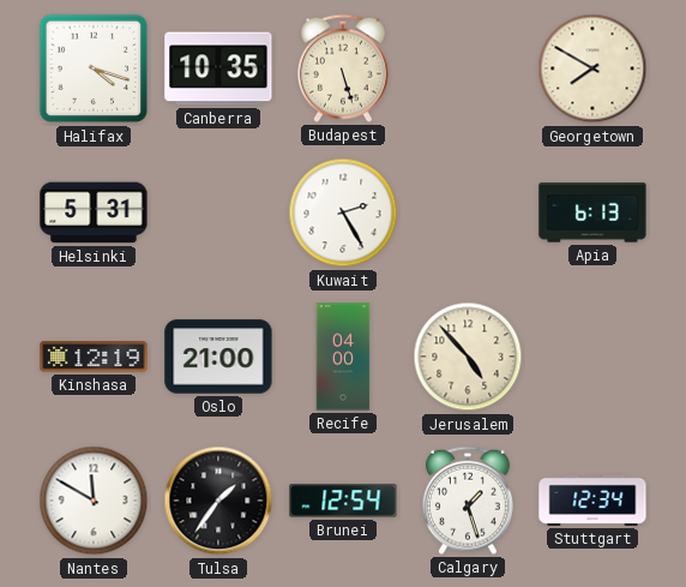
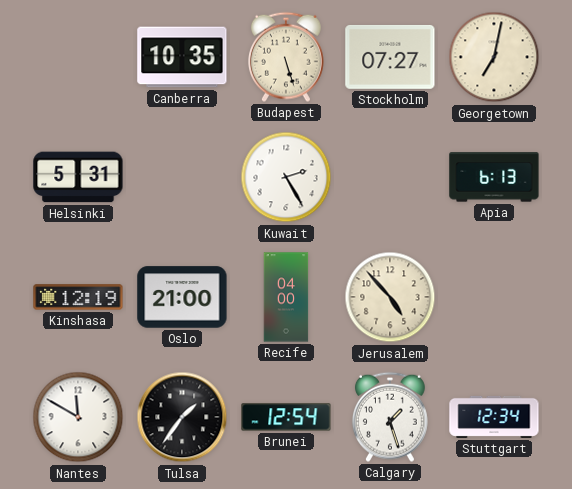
Halifax: 4:18 -> none
Stockholm: none -> 07:27
Georgetown: 7:50 -> 7:02
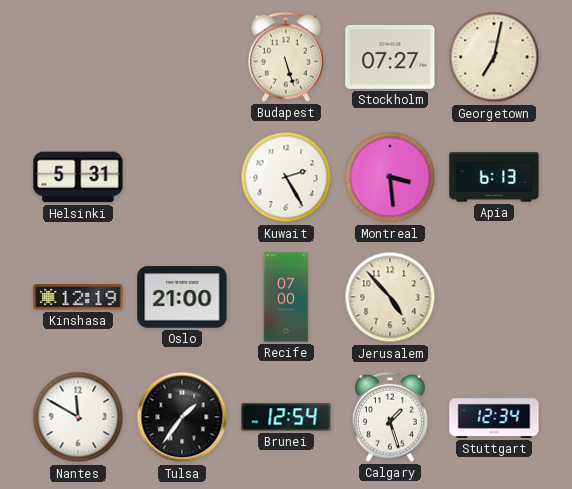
Canberra: 10:35 -> none
Montreal: none -> 3:29
Recife: 04:00 -> 07:00
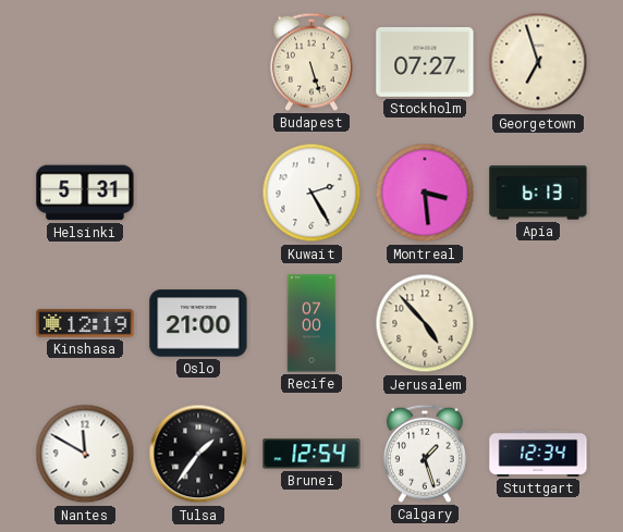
Georgetown: 7:02 -> 6:57
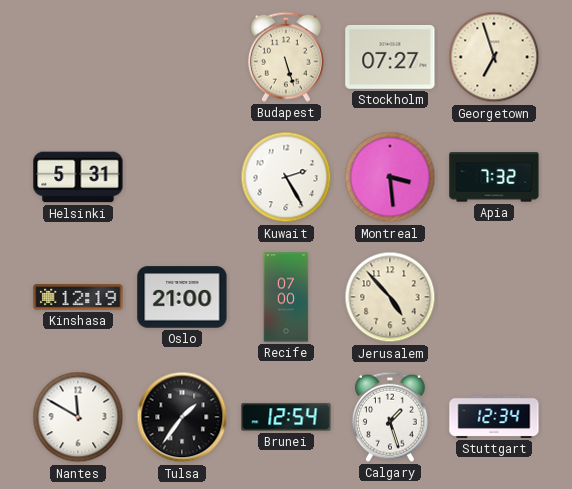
Apia: 6:13 -> 7:32
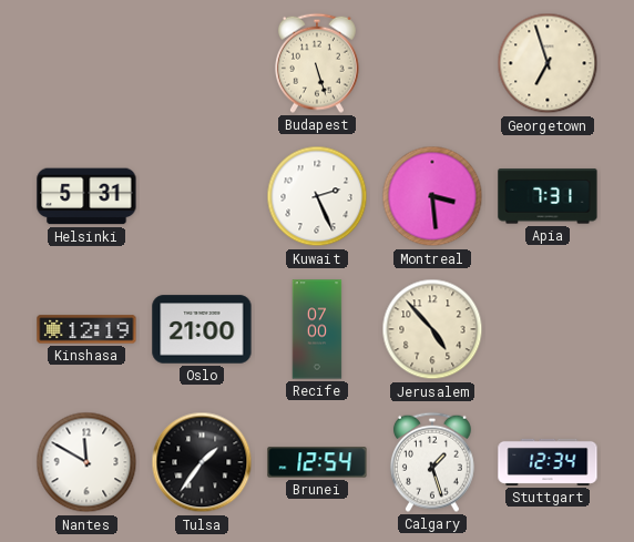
Stockholm: 07:27 -> none
Kuwait: 2:25 -> 2:26
Apia: 7:32 -> 7:31
